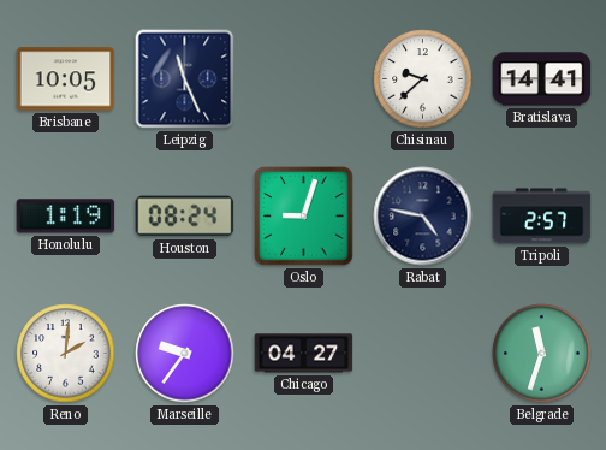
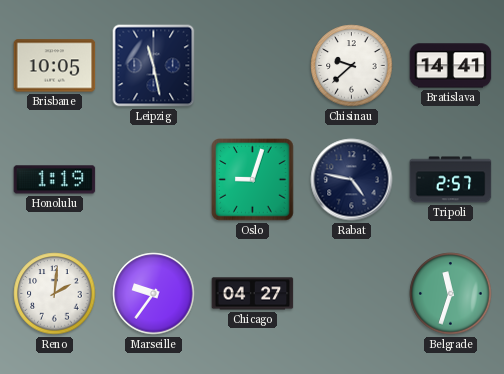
Leipzig: 11:26 -> 11:28
Houston: 08:24 -> none
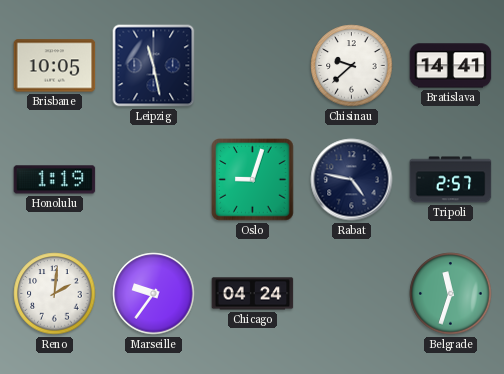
Chicago: 04:27 -> 04:24
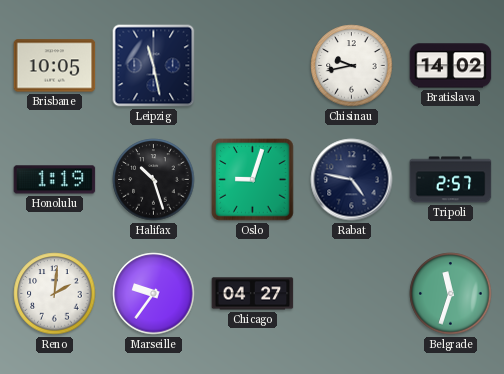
Chisinau: 9:38 -> 9:43
Bratislava: 14:41 -> 14:02
Halifax: none -> 10:27
Chicago: 04:24 -> 04:27
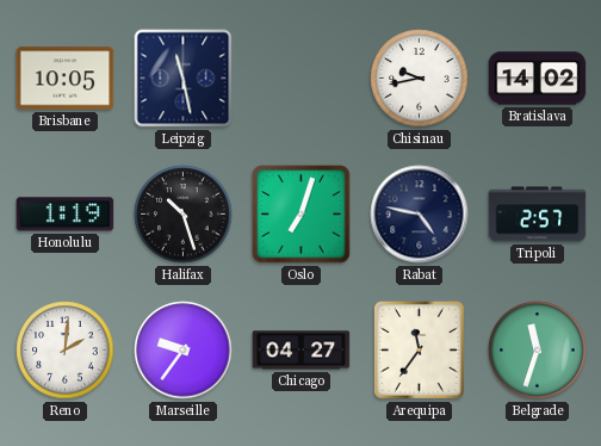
Oslo: 9:03 -> 7:03
Arequipa: none -> 11:36
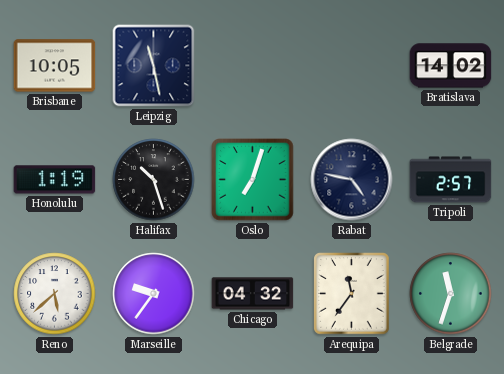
Chisinau: 9:43 -> none
Reno: 2:01 -> 5:38
Chicago: 04:27 -> 04:32
